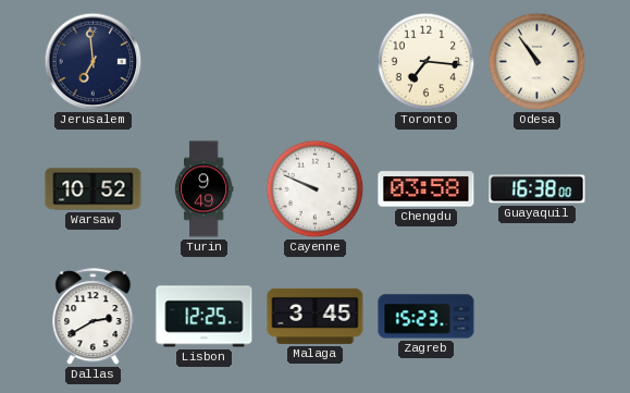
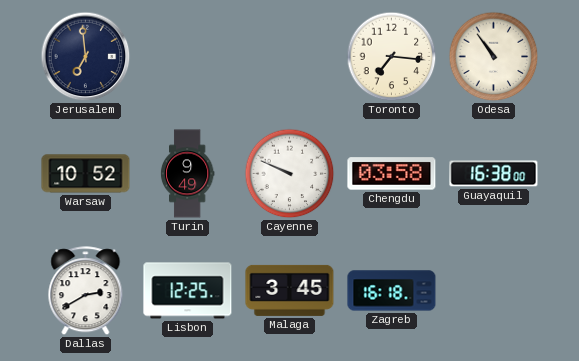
Zagreb: 15:23 -> 16:18
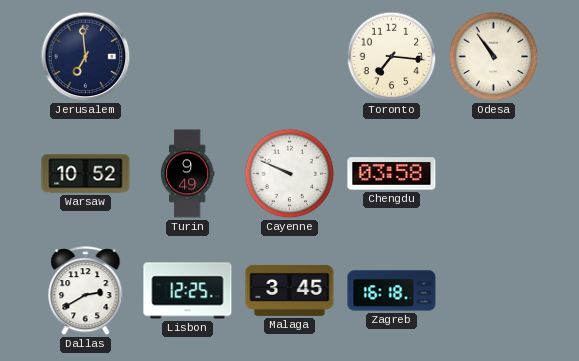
Guayaquil: 16:38 -> none
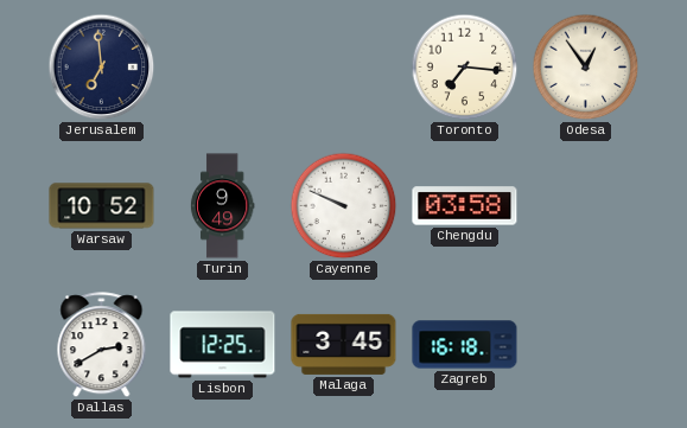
Odesa: 10:54 -> 12:54
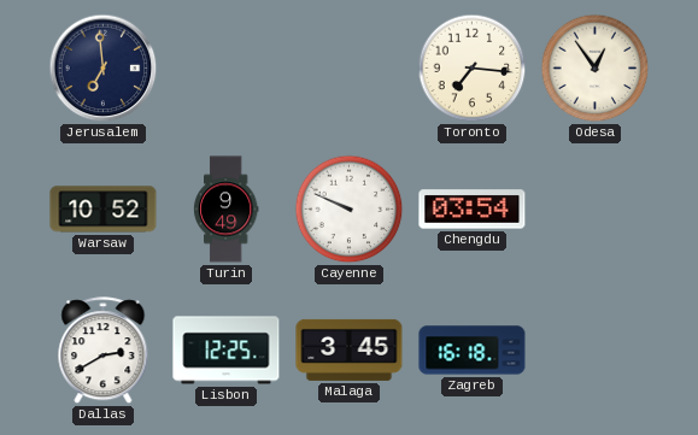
Chengdu: 03:58 -> 03:54
